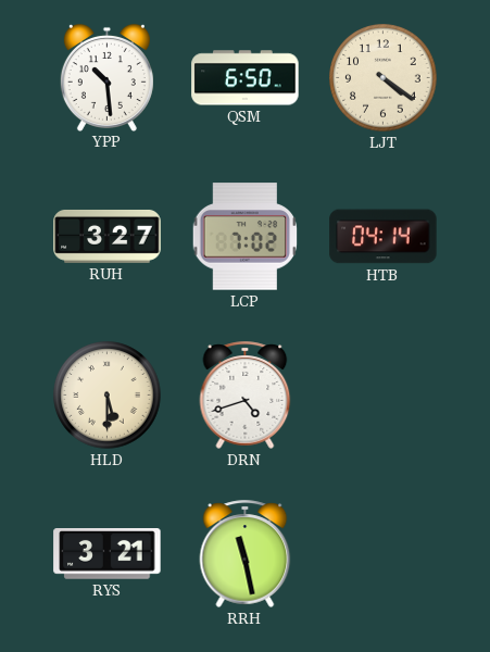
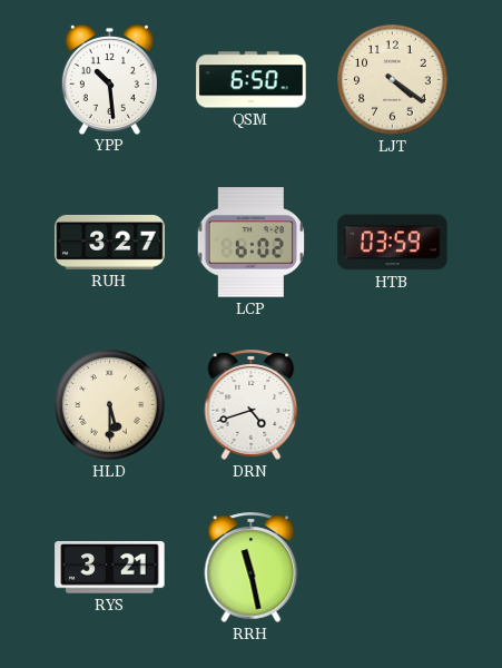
LCP: 7:02 -> 6:02
HTB: 04:14 -> 03:59
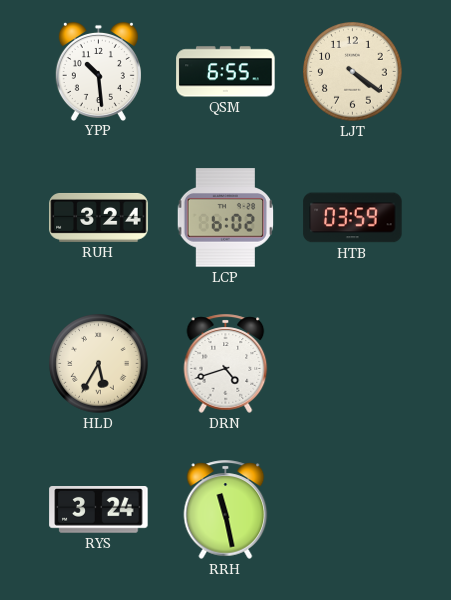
QSM: 6:50 -> 6:55
RUH: 3:27 -> 3:24
HLD: 5:30 -> 5:35
RYS: 3:21 -> 3:24
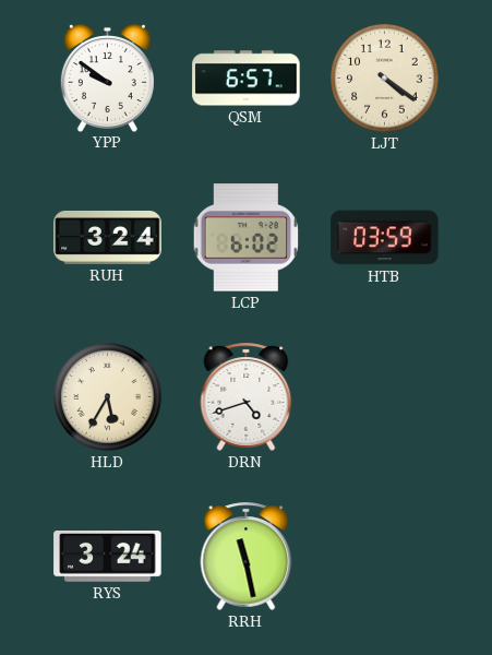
YPP: 10:29 -> 9:51
QSM: 6:55 -> 6:57
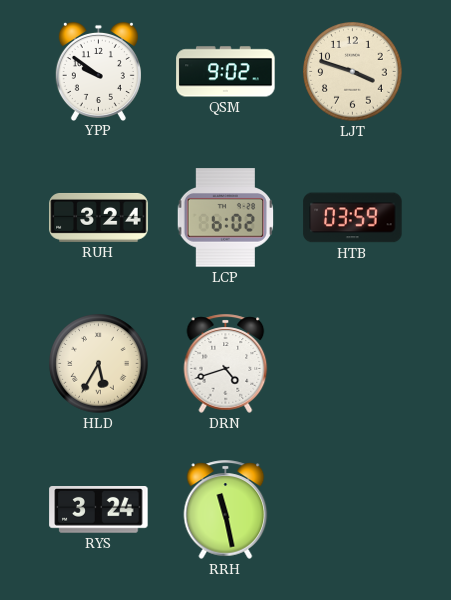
QSM: 6:57 -> 9:02
LJT: 4:21 -> 3:48
